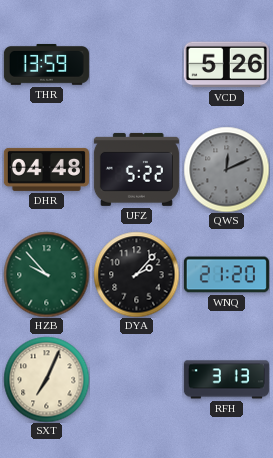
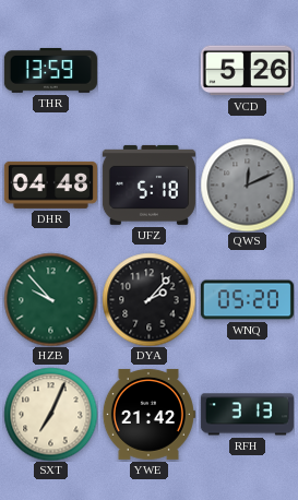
UFZ: 5:22 -> 5:18
WNQ: 21:20 -> 05:20
YWE: none -> 21:42
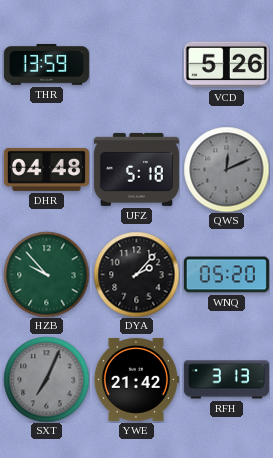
SXT dial: cream -> grey
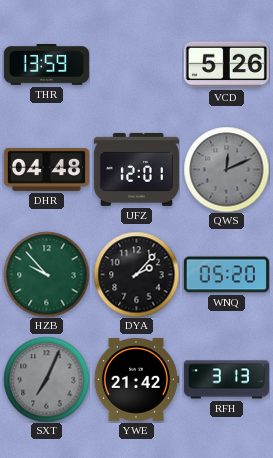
UFZ: 5:18 -> 12:01
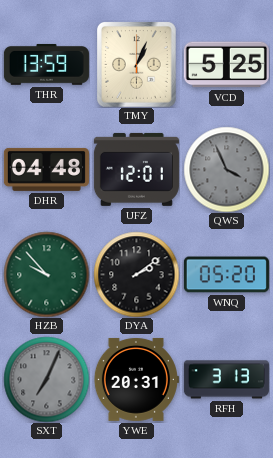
TMY: none -> 1:04
VCD: 5:26 -> 5:25
QWS: 12:11 -> 3:56
DYA: 2:07 -> 2:09
YWE: 21:42 -> 20:31
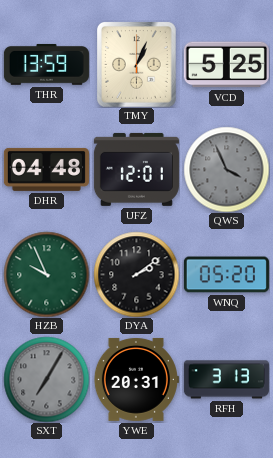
HZB: 9:53 -> 9:56
SXT: 7:04 -> 7:05
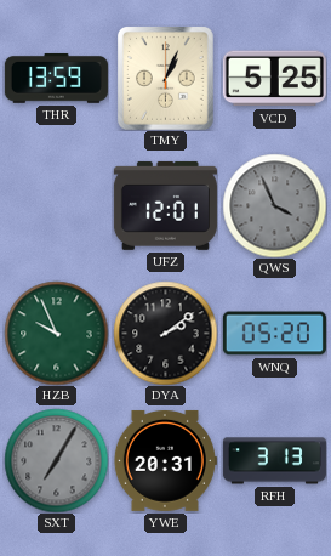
DHR: 04:48 -> none
